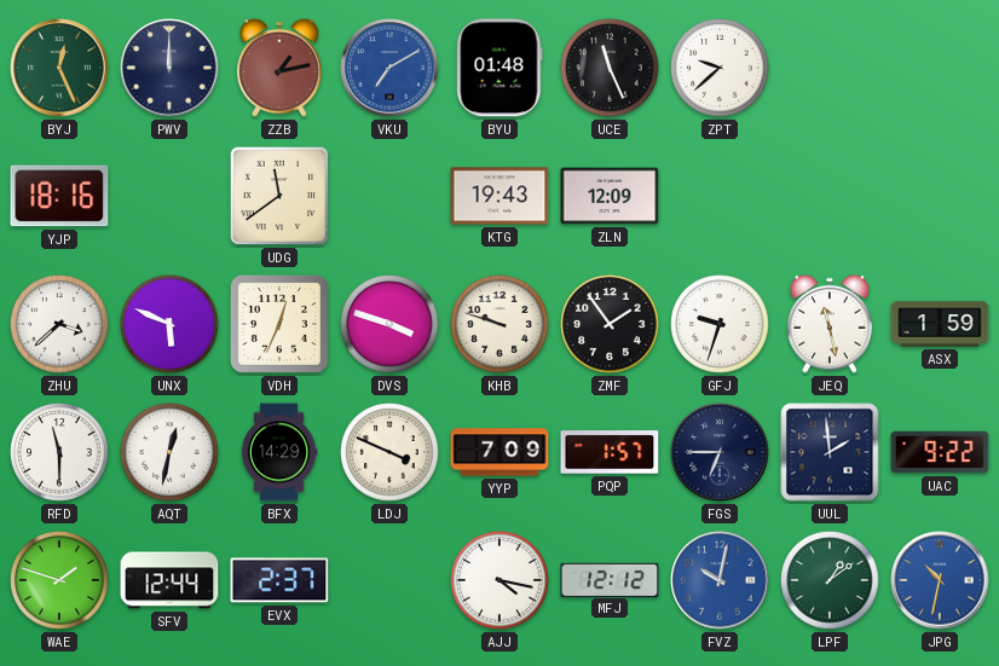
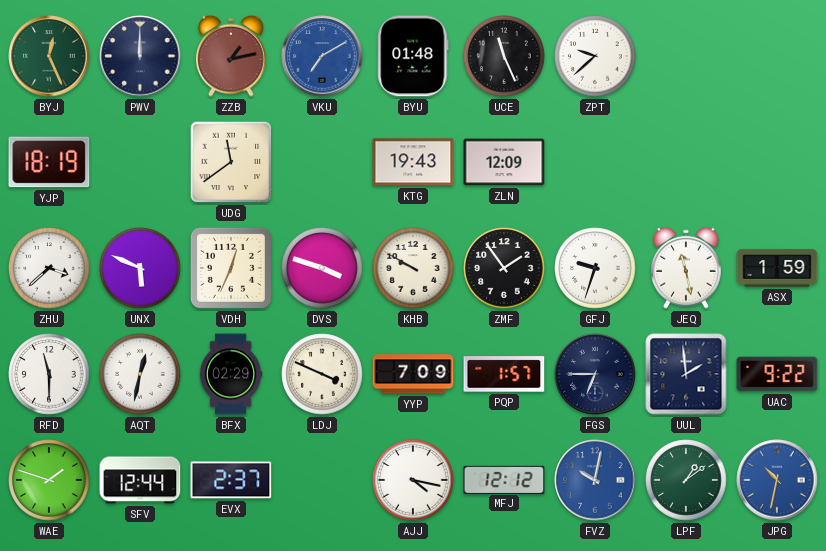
YJP: 18:16 -> 18:19
KHB: 9:48 -> 9:50
BFX: 14:29 -> 02:29
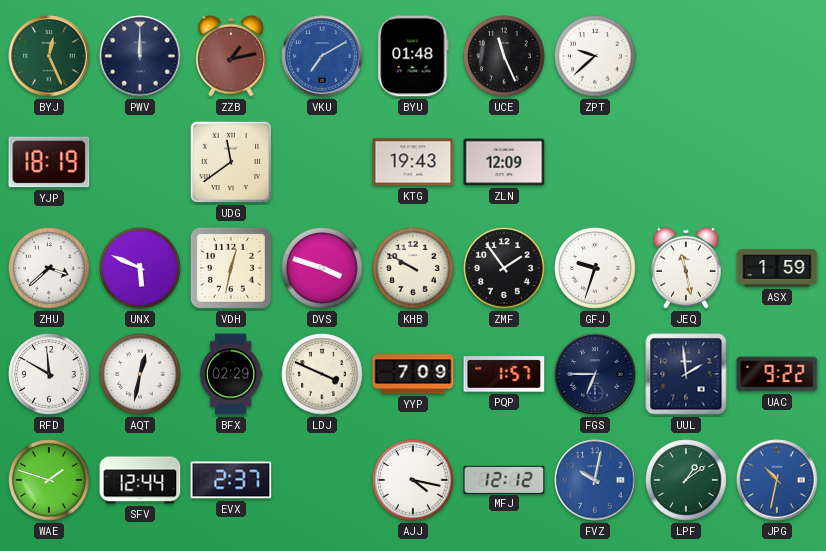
VDH: 12:34 -> 12:32
RFD: 11:30 -> 11:50
